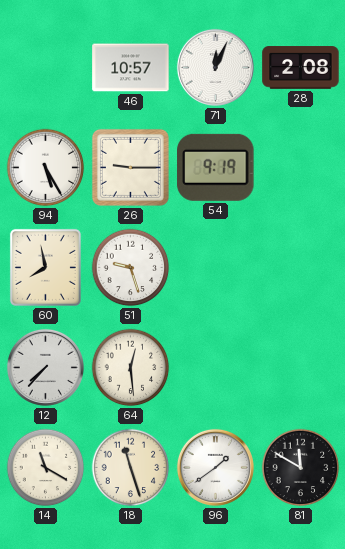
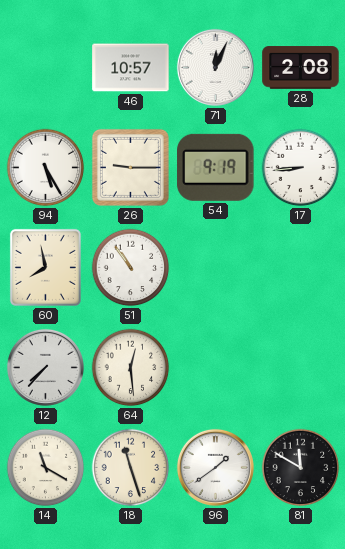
17: none -> 8:44
51: 9:27 -> 10:54
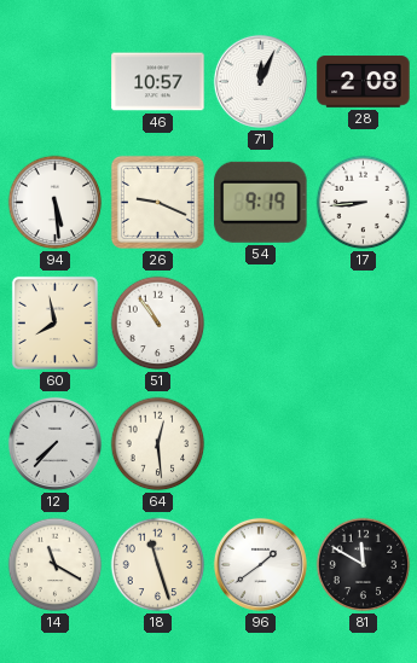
94: 5:25 -> 5:29
26: 9:15 -> 9:19
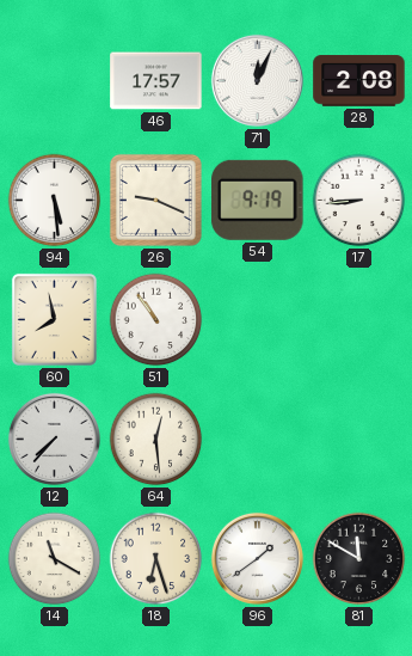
46: 10:57 -> 17:57
18: 11:27 -> 6:27
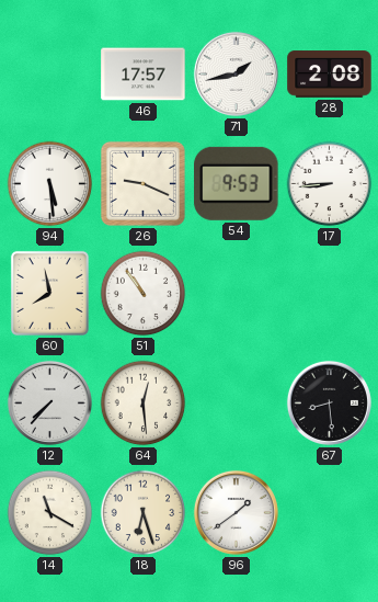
71: 12:04 -> 1:43
54: 9:19 -> 9:53
67: none -> 8:29
81: 11:50 -> none
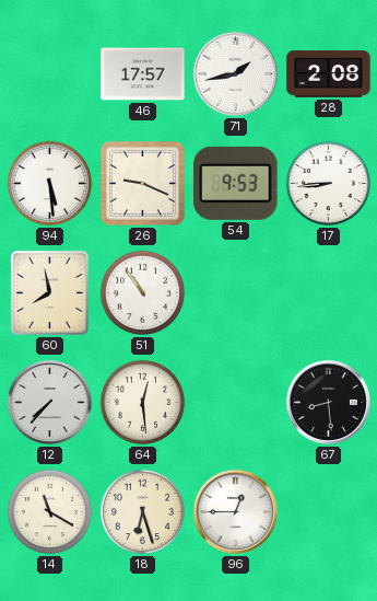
96: 1:39 -> 12:45
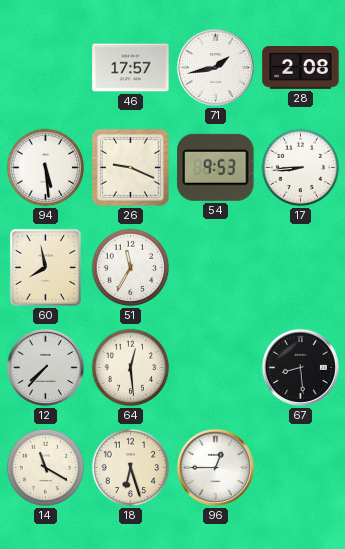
51: 10:54 -> 11:35
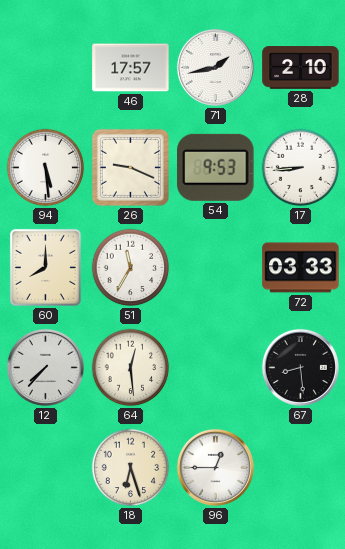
28: 2:08 -> 2:10
60: 7:58 -> 8:00
72: none -> 03:33
14: 11:20 -> none
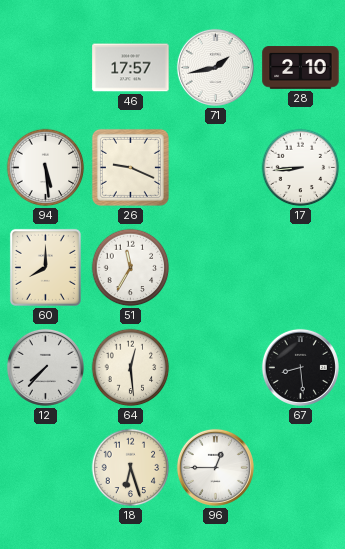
54: 9:53 -> none
72: 03:33 -> none
